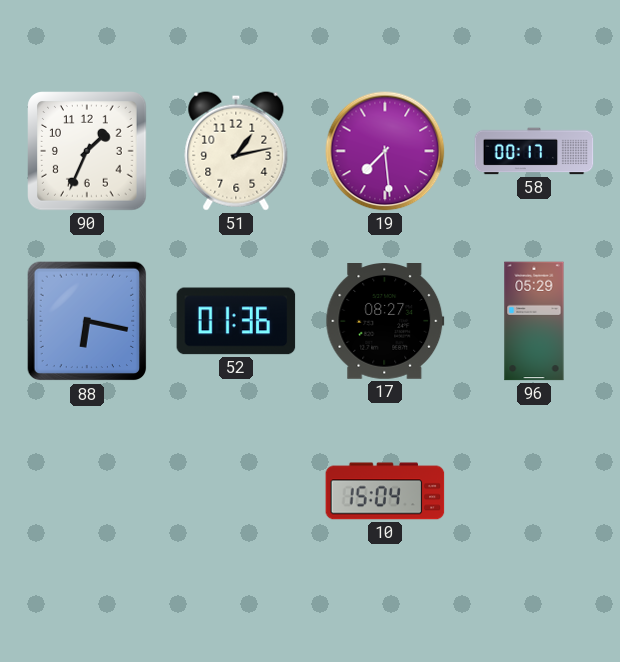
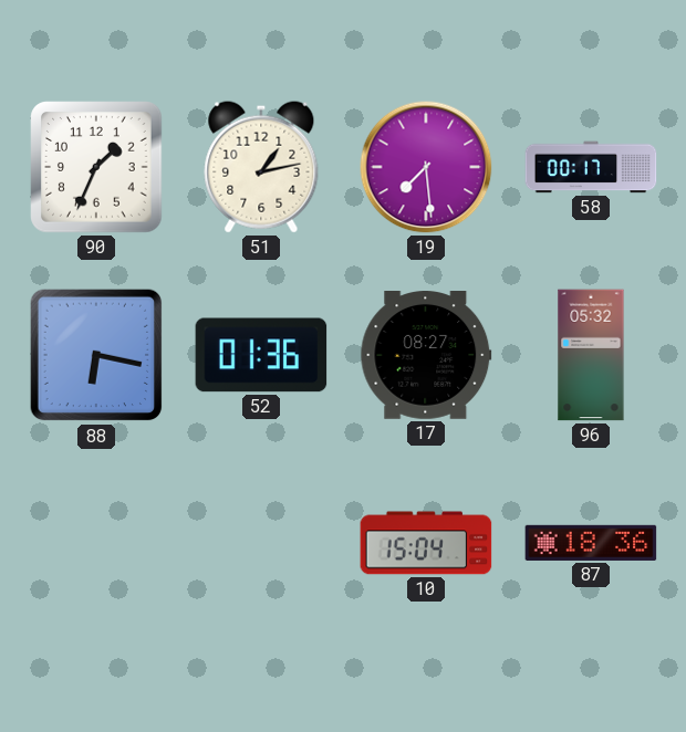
96: 05:29 -> 05:32
87: none -> 18:36
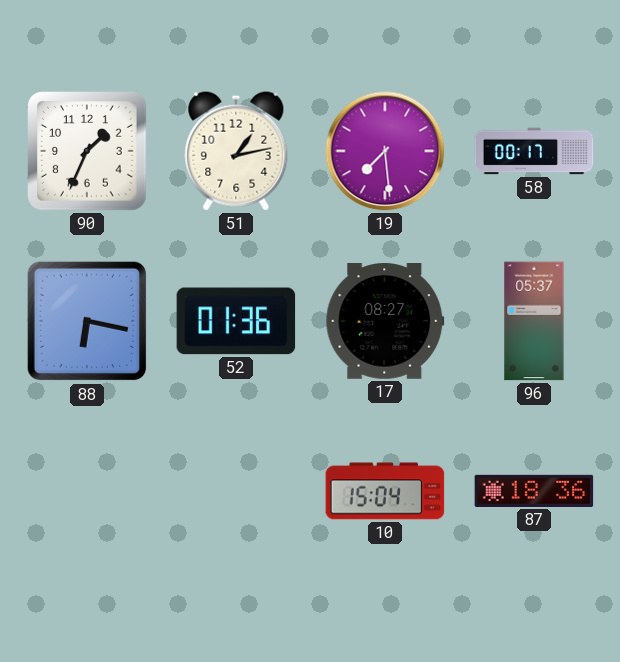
96: 05:32 -> 05:37
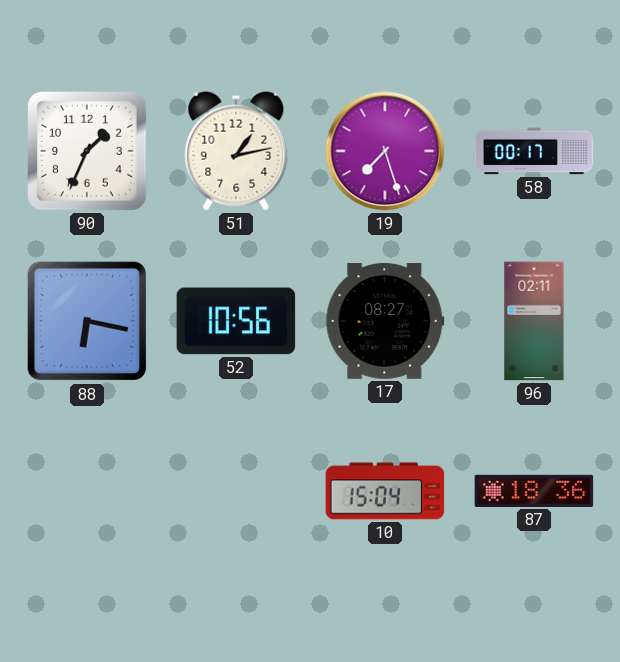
19: 7:29 -> 7:27
52: 01:36 -> 10:56
96: 05:37 -> 02:11
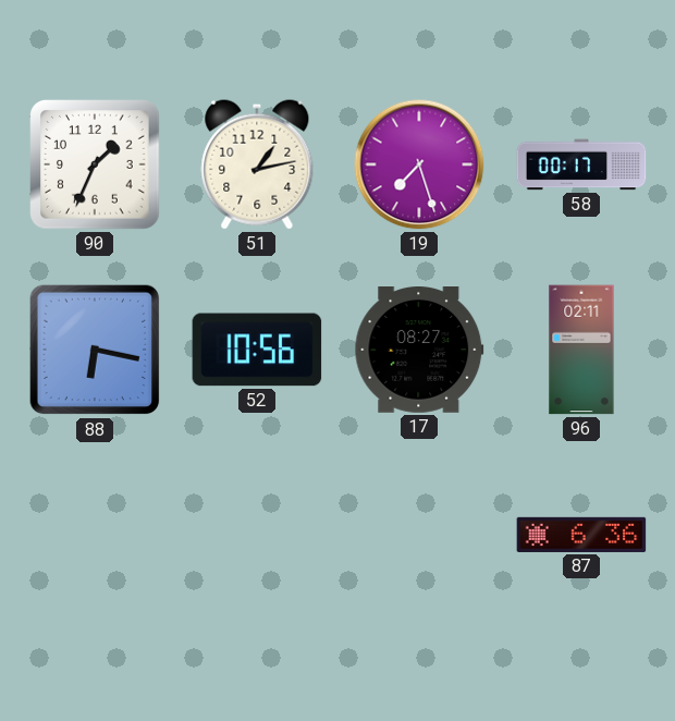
10: 15:04 -> none
87: 18:36 -> 6:36
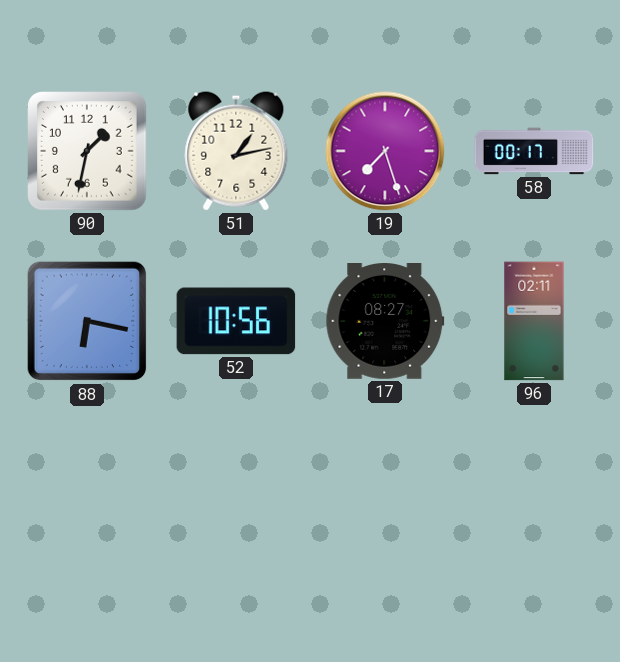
90: 1:34 -> 1:32
87: 6:36 -> none
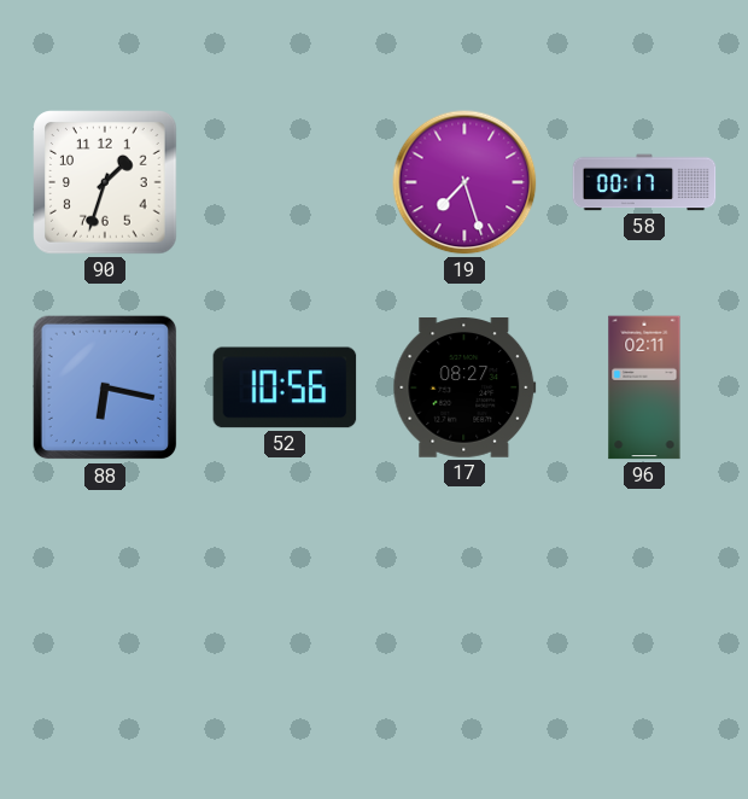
90: 1:32 -> 1:33
51: 1:13 -> none
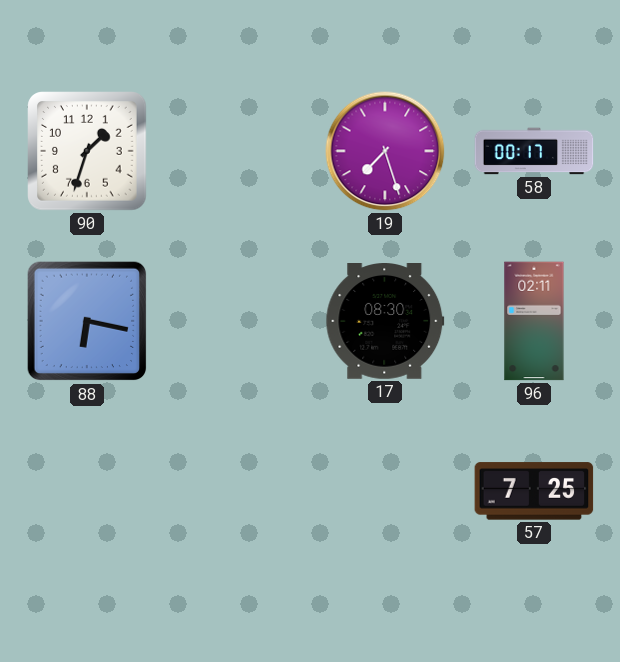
52: 10:56 -> none
17: 08:27 -> 08:30
57: none -> 7:25
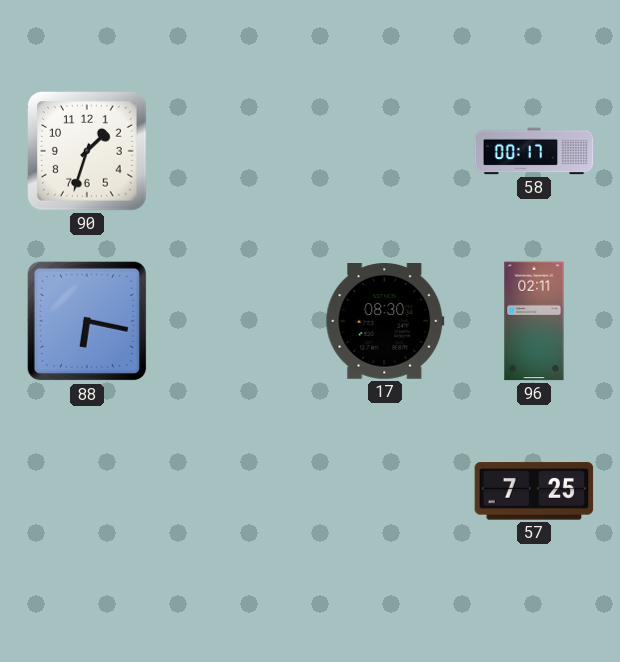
19: 7:27 -> none
